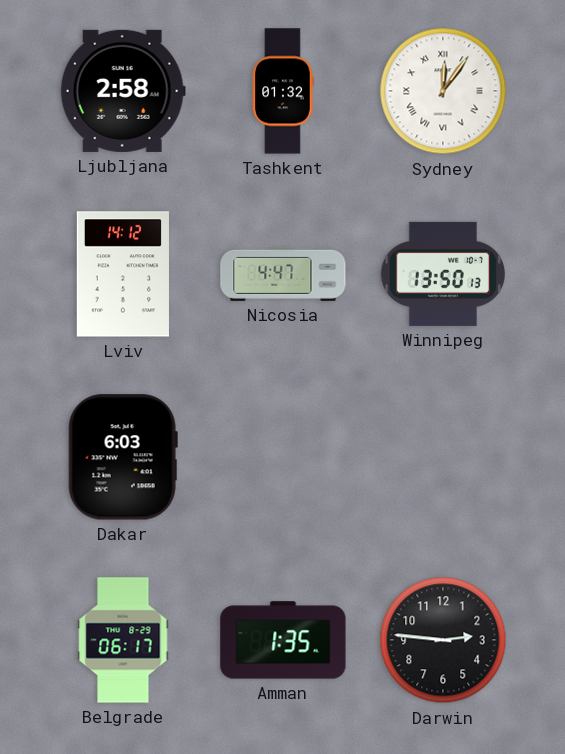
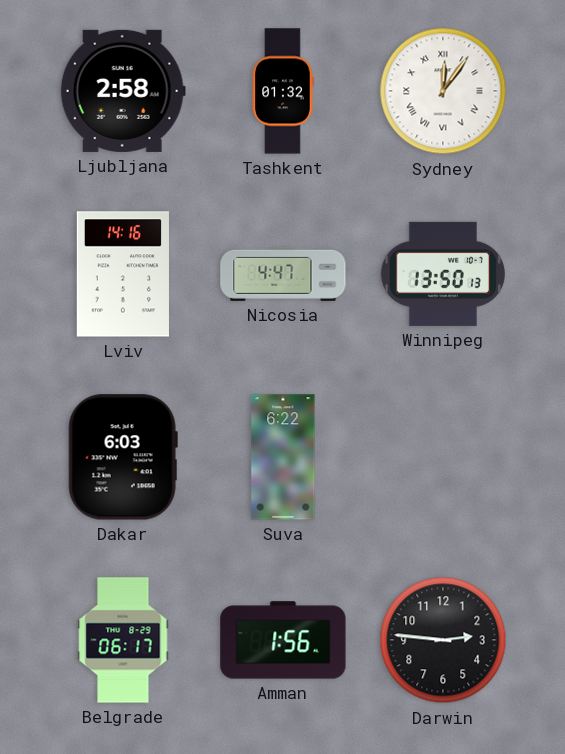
Lviv: 14:12 -> 14:16
Suva: none -> 6:22
Amman: 1:35 -> 1:56
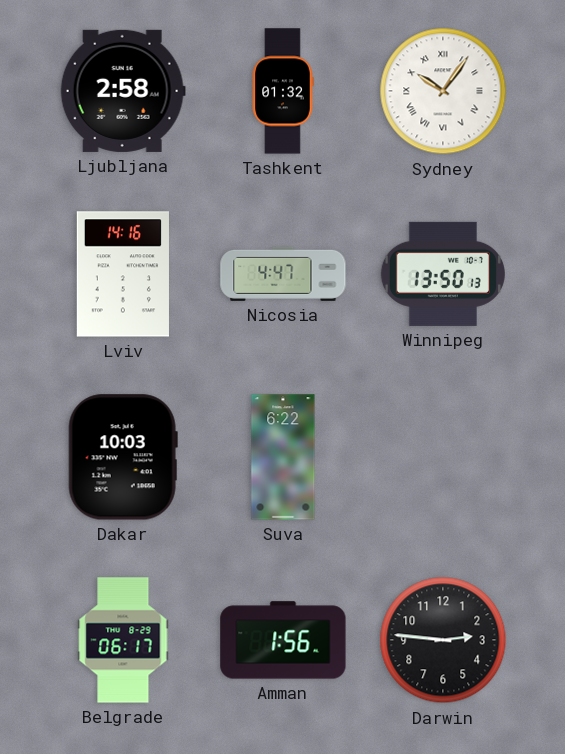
Sydney: 12:06 -> 10:06
Dakar: 6:03 -> 10:03
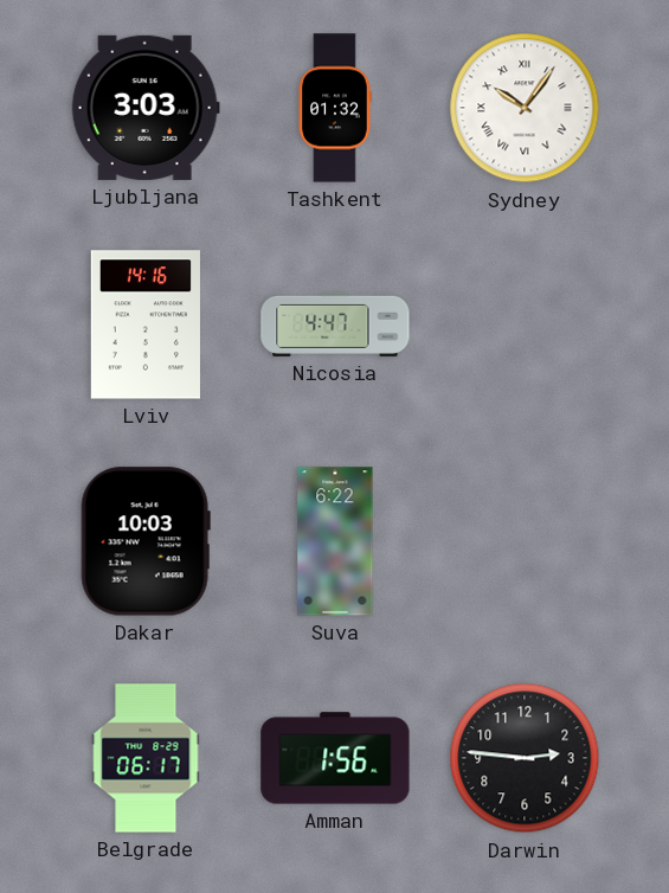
Ljubljana: 2:58 -> 3:03
Winnipeg: 13:50 -> none
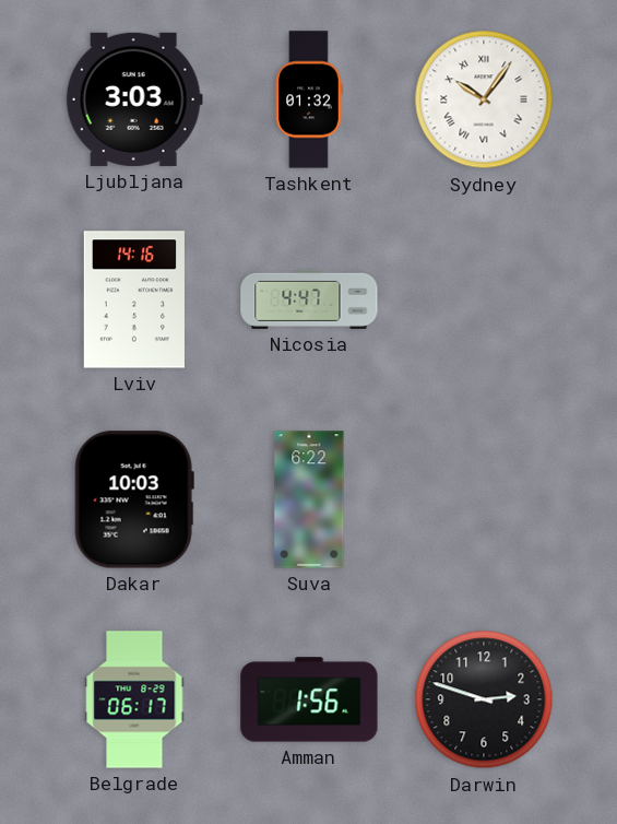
Darwin: 2:46 -> 2:48
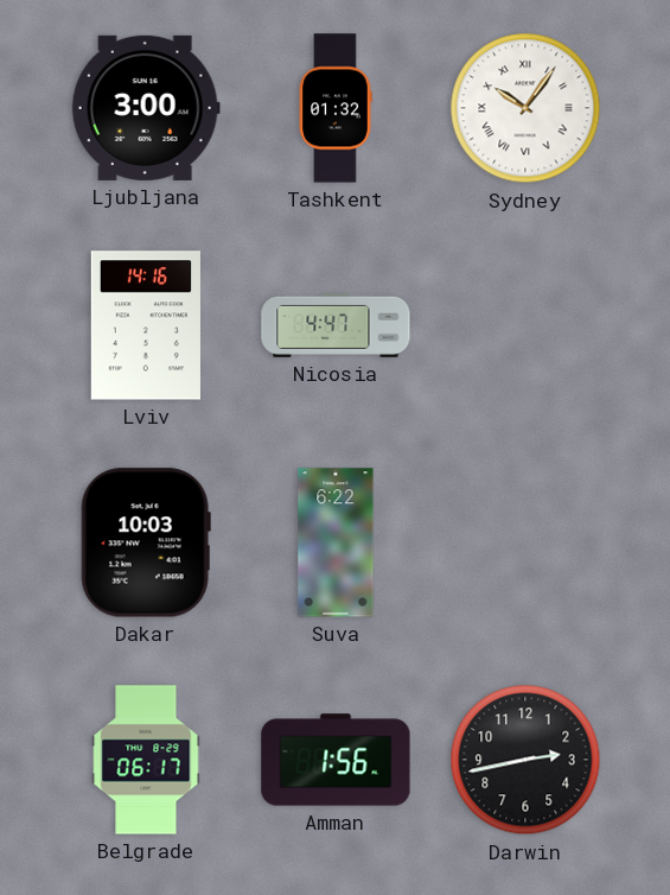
Ljubljana: 3:03 -> 3:00
Darwin: 2:48 -> 2:43
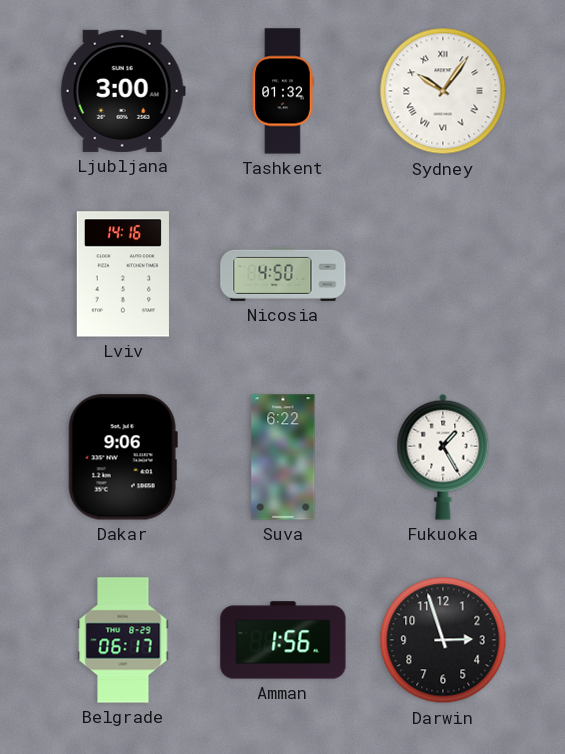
Nicosia: 4:47 -> 4:50
Dakar: 10:03 -> 9:06
Fukuoka: none -> 1:25
Darwin: 2:43 -> 2:57
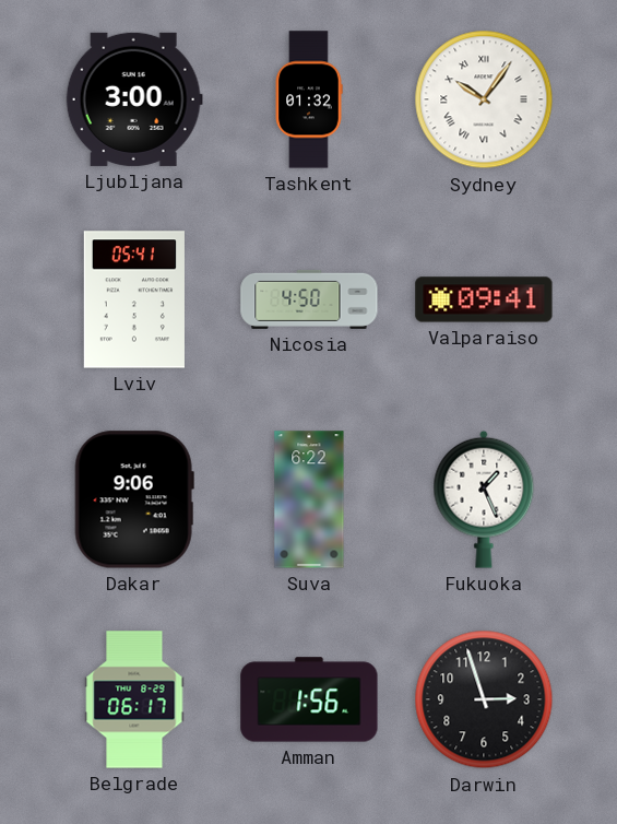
Lviv: 14:16 -> 05:41
Valparaiso: none -> 09:41
Fukuoka: 1:25 -> 1:26
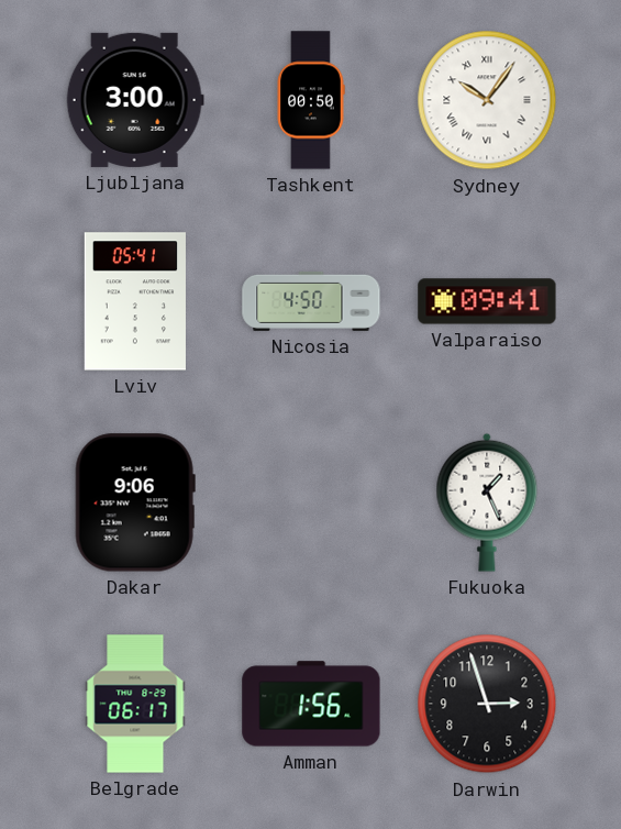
Tashkent: 01:32 -> 00:50
Suva: 6:22 -> none
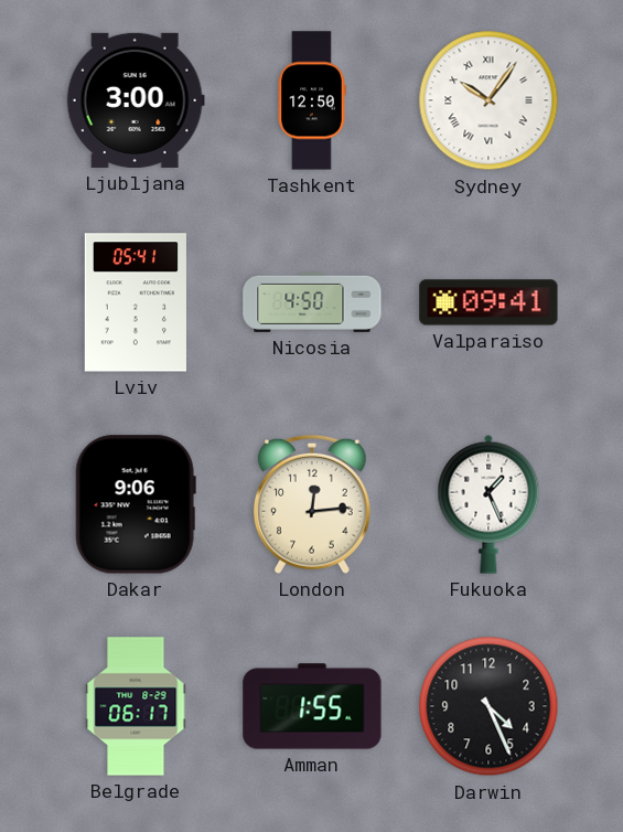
Tashkent: 00:50 -> 12:50
London: none -> 12:14
Amman: 1:56 -> 1:55
Darwin: 2:57 -> 4:26
